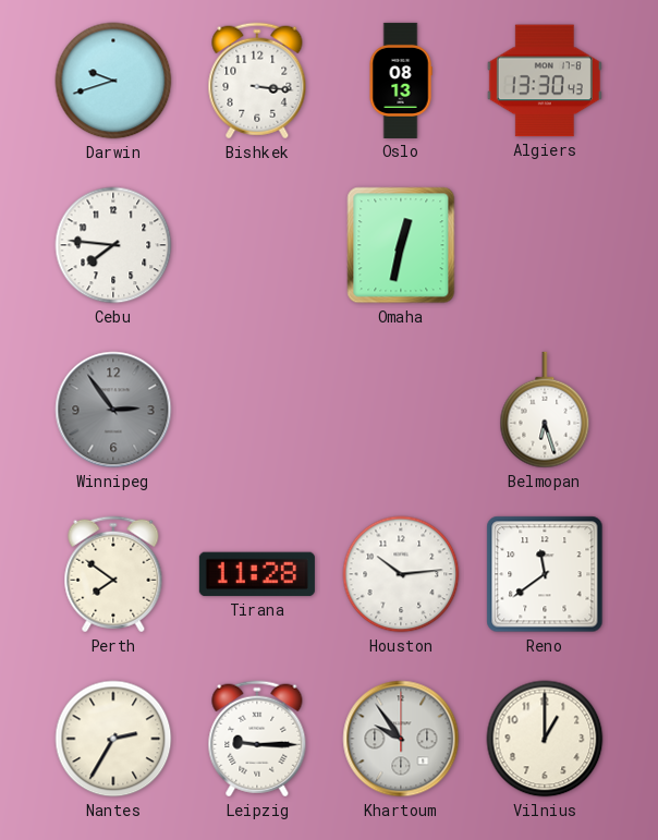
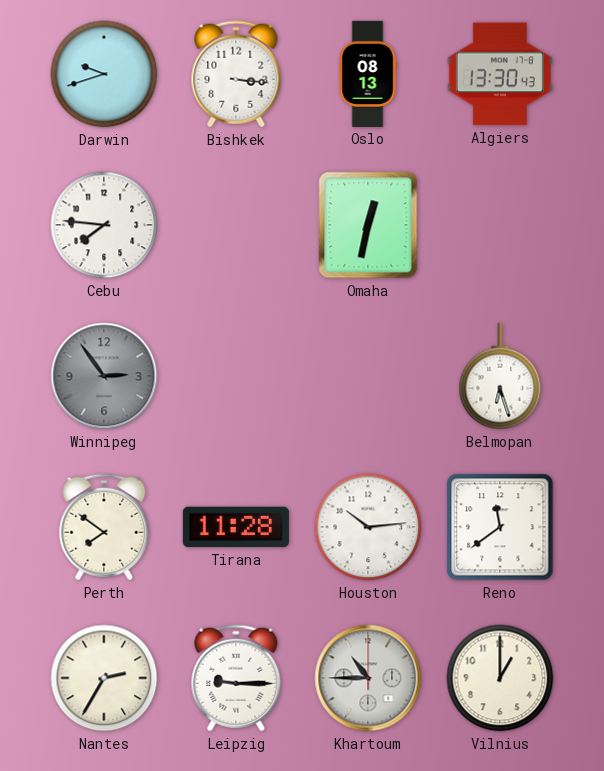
Khartoum: 9:54 -> 10:45
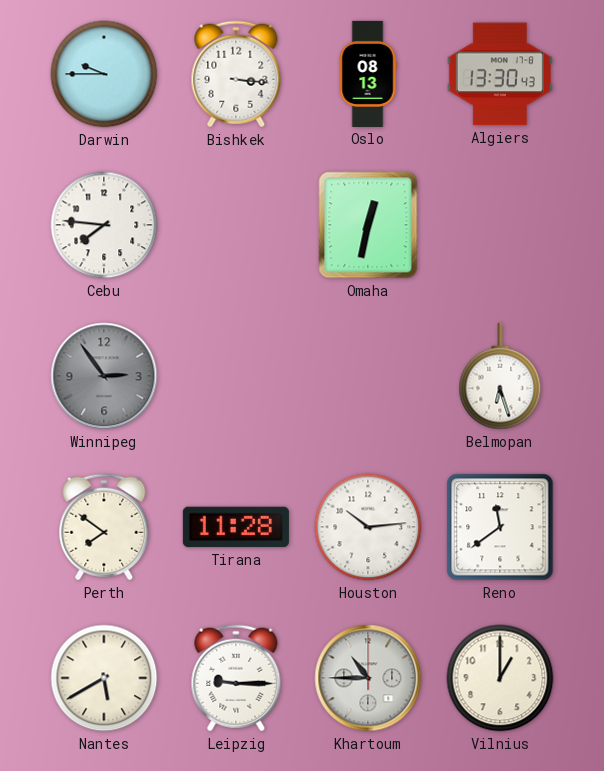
Darwin: 9:42 -> 9:45
Nantes: 2:35 -> 5:40
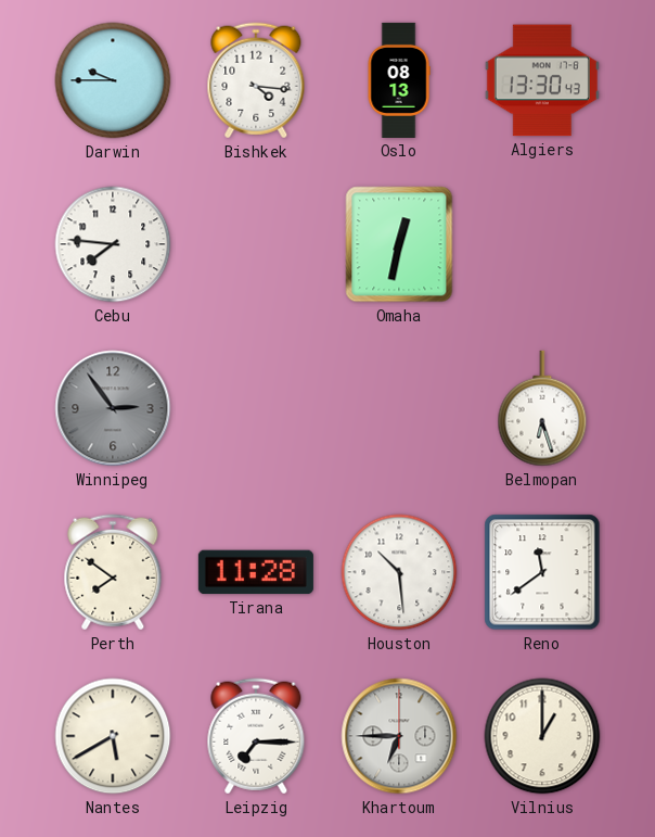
Bishkek: 3:16 -> 4:16
Houston: 10:14 -> 10:29
Leipzig: 9:15 -> 7:15
Khartoum: 10:45 -> 6:45
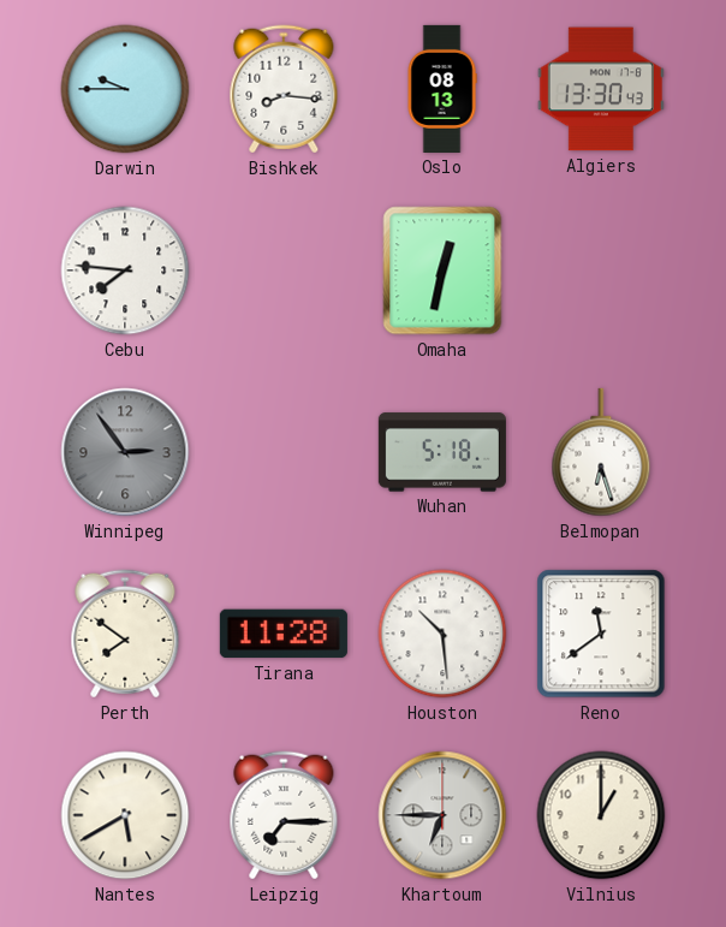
Bishkek: 4:16 -> 8:16
Wuhan: none -> 5:18
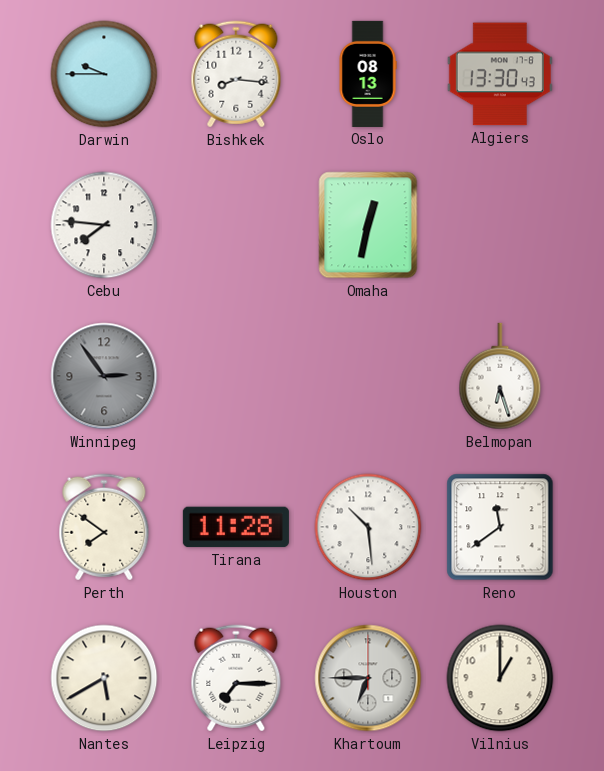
Wuhan: 5:18 -> none
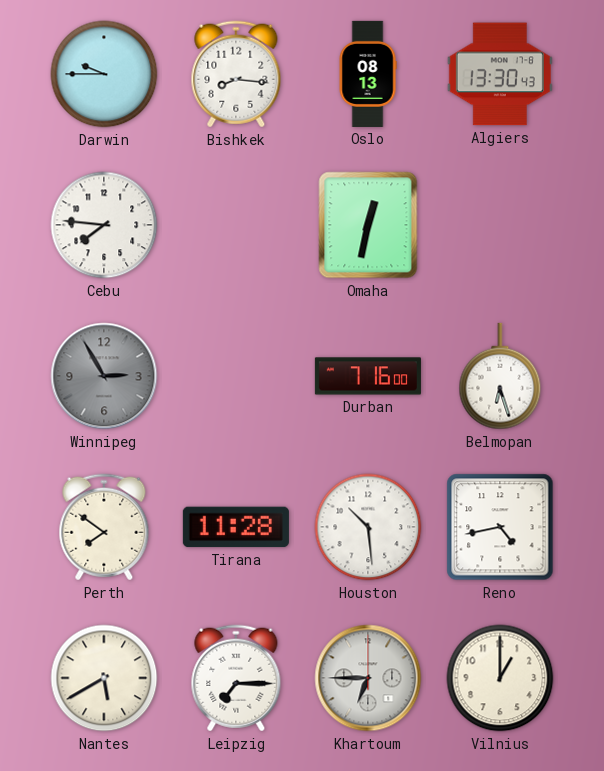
Winnipeg: 2:54 -> 2:55
Durban: none -> 7:16
Reno: 11:39 -> 4:43
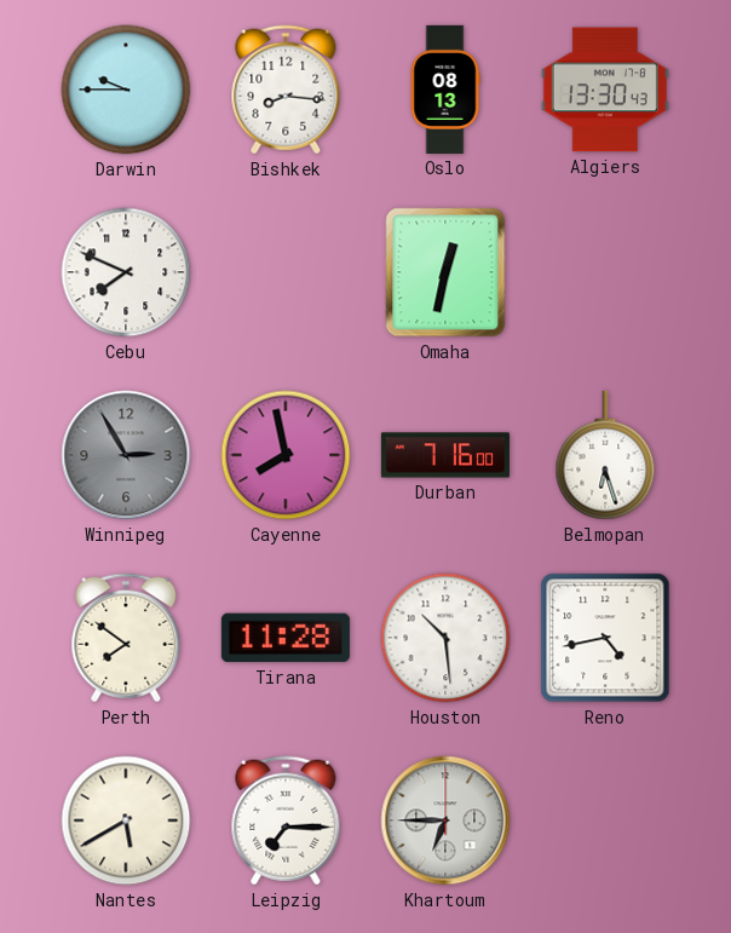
Cebu: 7:46 -> 7:49
Cayenne: none -> 7:58
Vilnius: 1:00 -> none
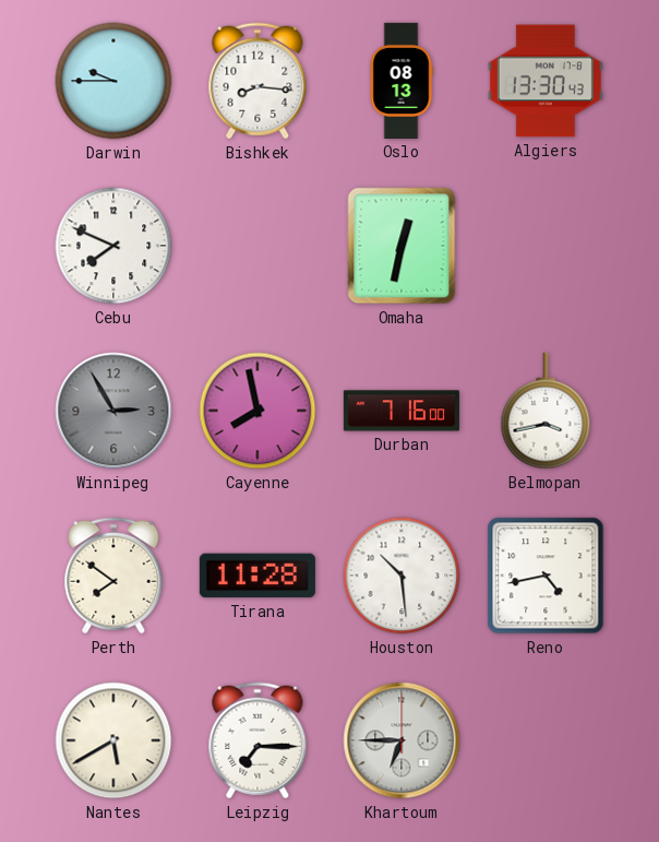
Belmopan: 6:27 -> 3:43
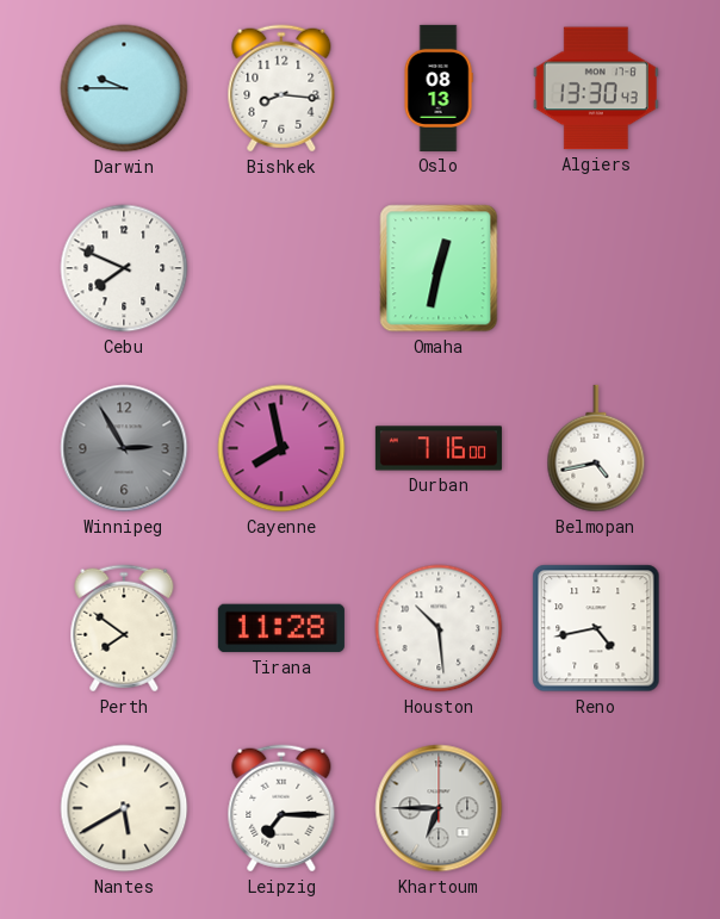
Belmopan: 3:43 -> 4:43
